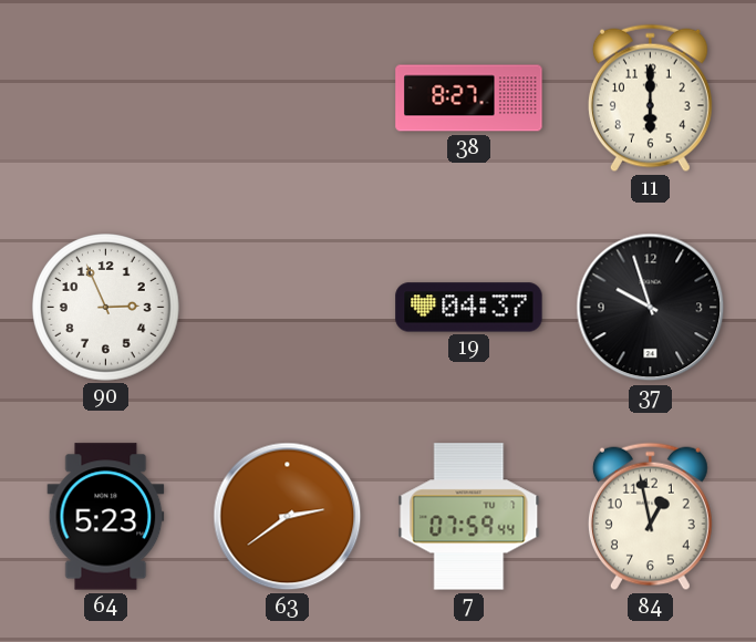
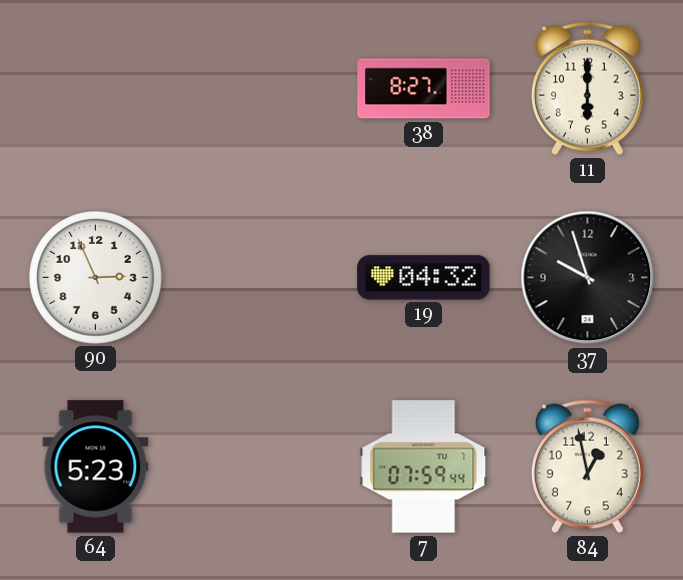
19: 04:37 -> 04:32
63: 2:39 -> none
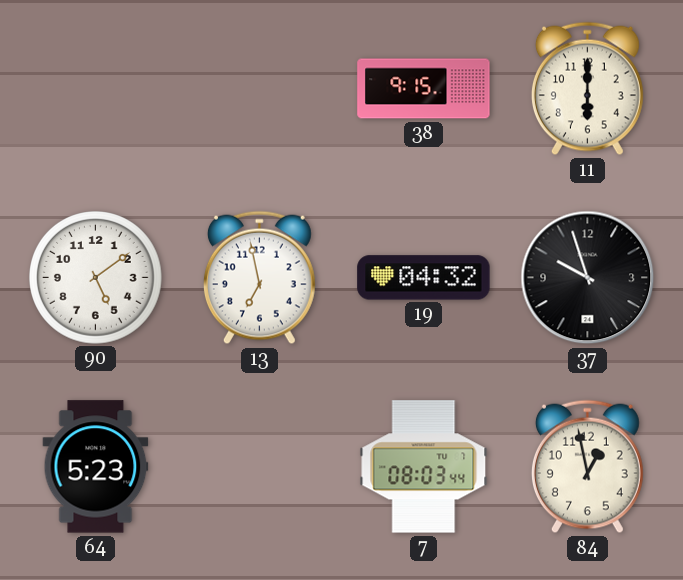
38: 8:27 -> 9:15
90: 2:56 -> 5:09
13: none -> 6:58
7: 07:59 -> 08:03
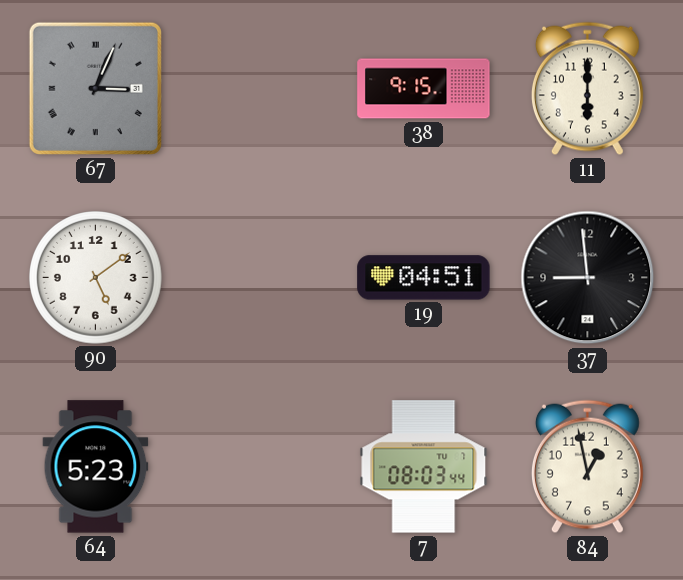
67: none -> 3:04
13: 6:58 -> none
19: 04:32 -> 04:51
37: 9:57 -> 8:59
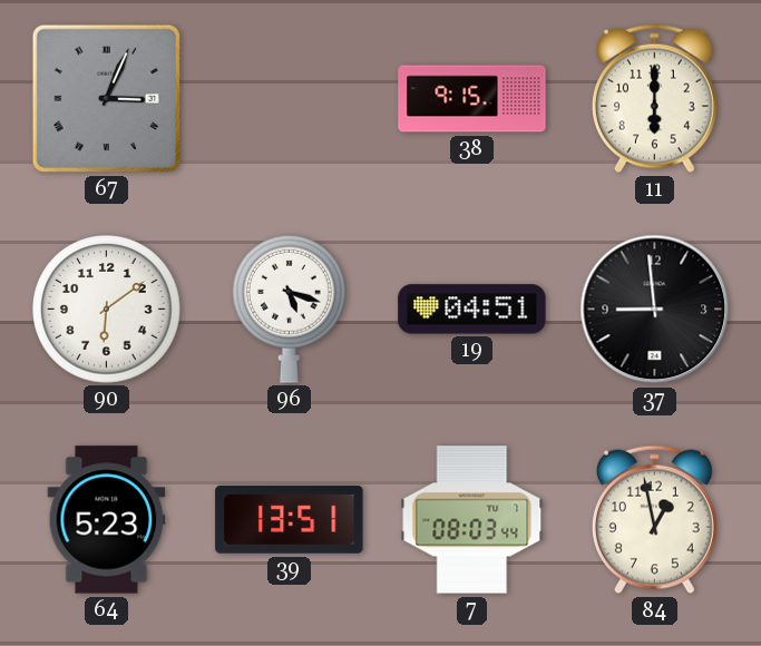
90: 5:09 -> 6:09
96: none -> 5:18
39: none -> 13:51
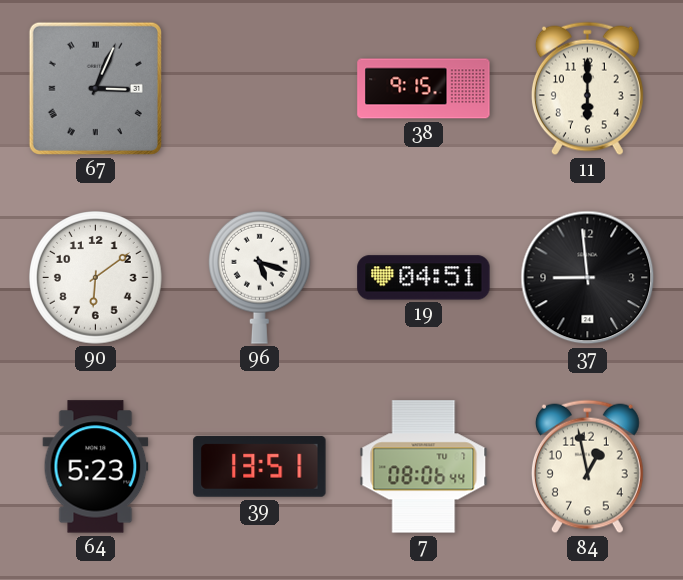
7: 08:03 -> 08:06
